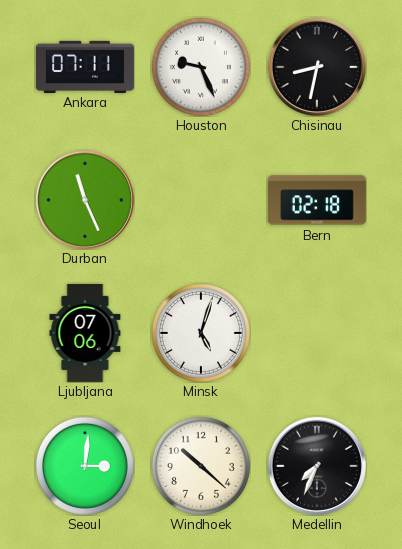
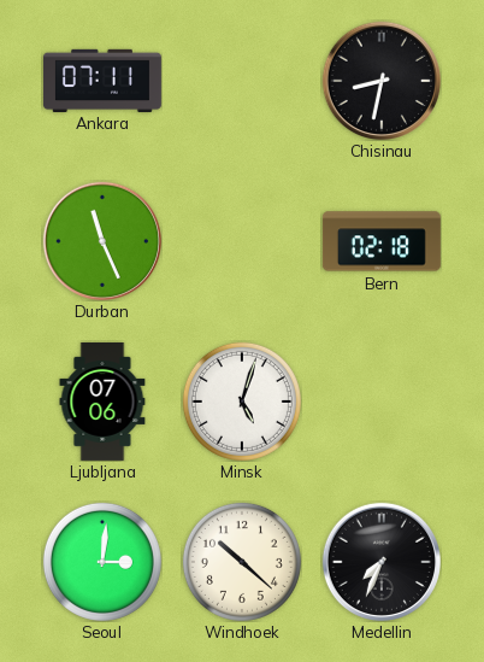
Houston: 9:26 -> none
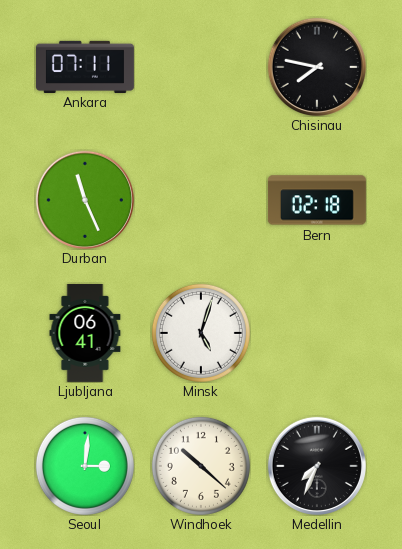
Chisinau: 8:32 -> 7:47
Ljubljana: 07:06 -> 06:41
